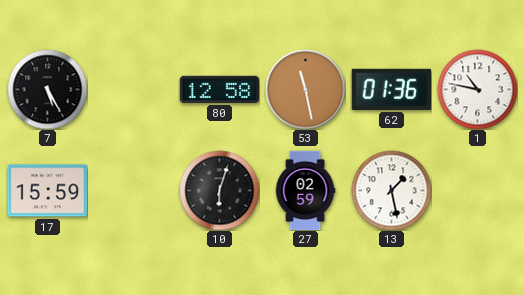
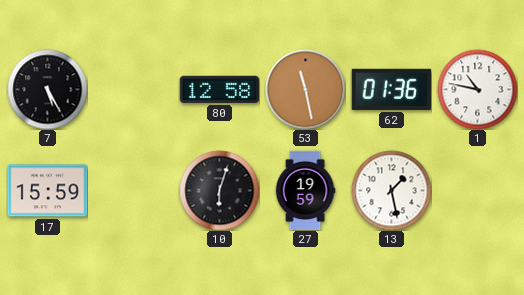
27: 02:59 -> 19:59
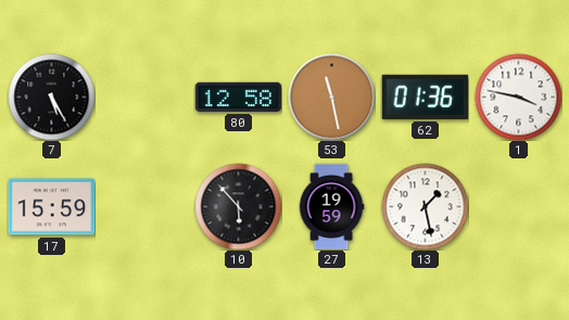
1: 10:47 -> 3:47
10: 6:03 -> 5:53
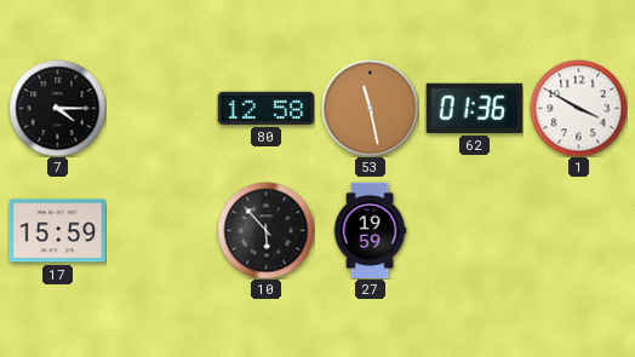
7: 5:25 -> 4:15
1: 3:47 -> 3:50
13: 1:28 -> none
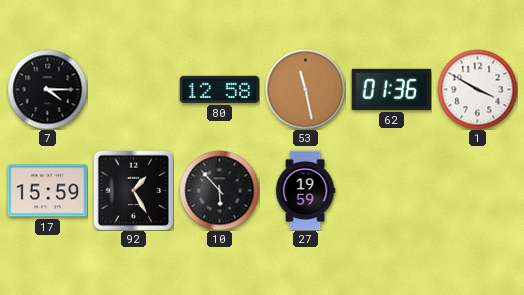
92: none -> 1:25
